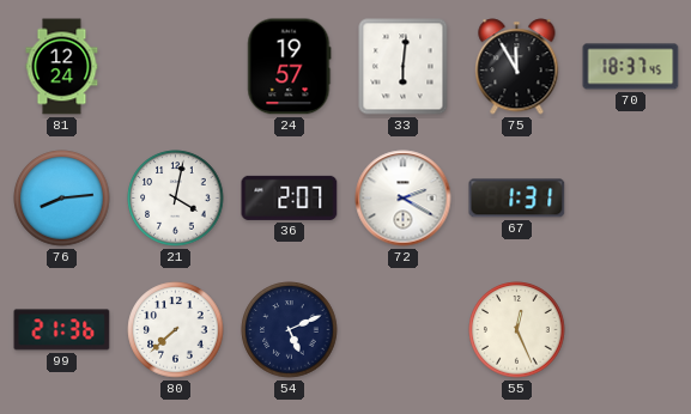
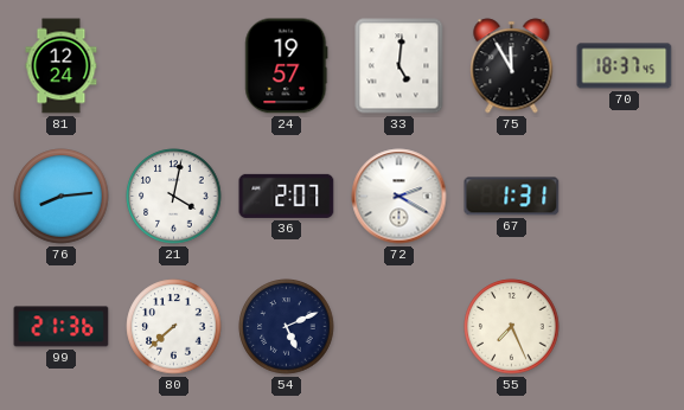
33: 6:01 -> 5:01
55: 12:26 -> 7:26
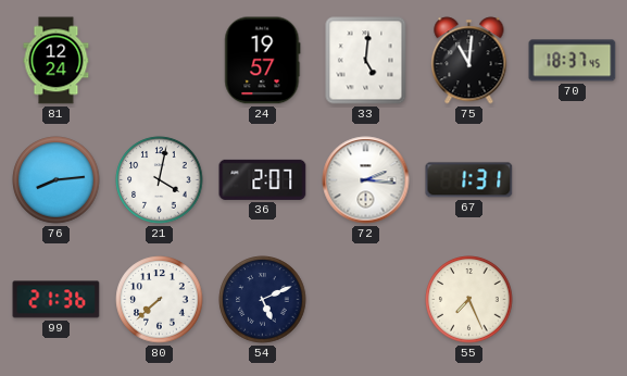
75: 11:55 -> 11:01
72: 2:20 -> 2:16
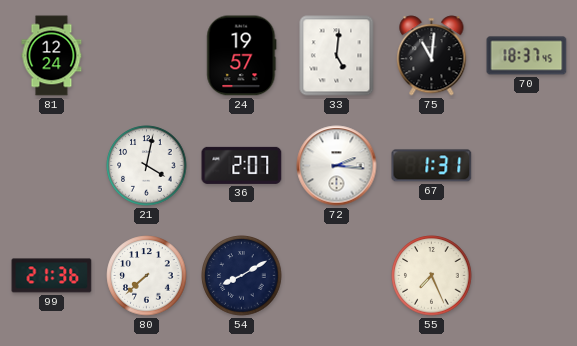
76: 8:14 -> none
54: 5:11 -> 8:10
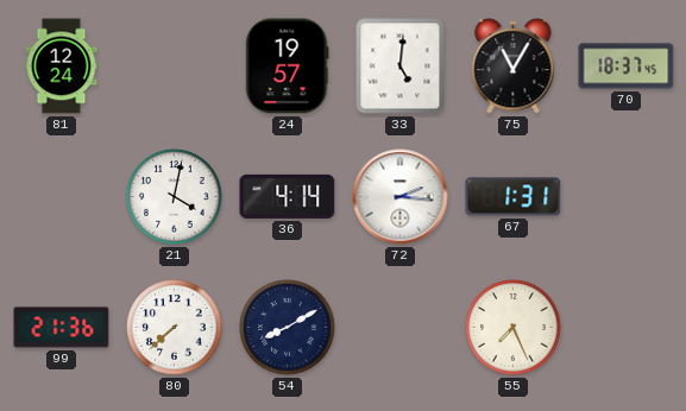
75: 11:01 -> 11:05
36: 2:07 -> 4:14
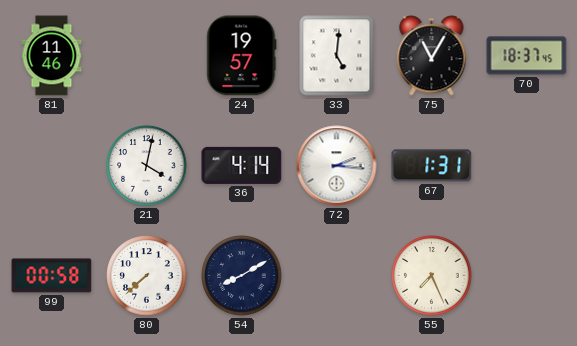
81: 12:24 -> 11:46
99: 21:36 -> 00:58
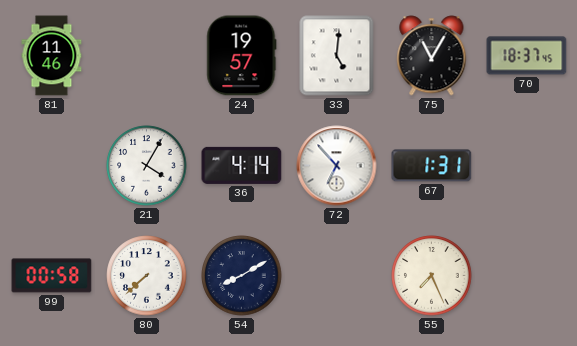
21: 4:02 -> 4:05
72: 2:16 -> 6:53
